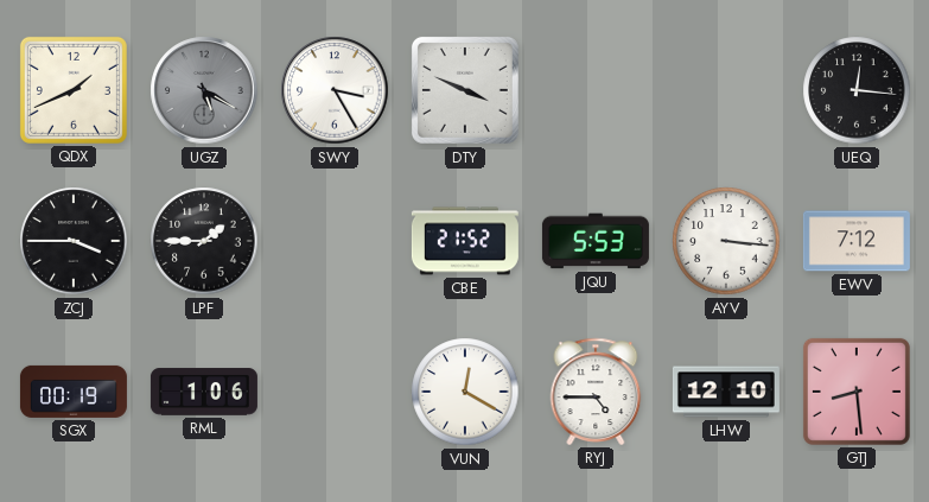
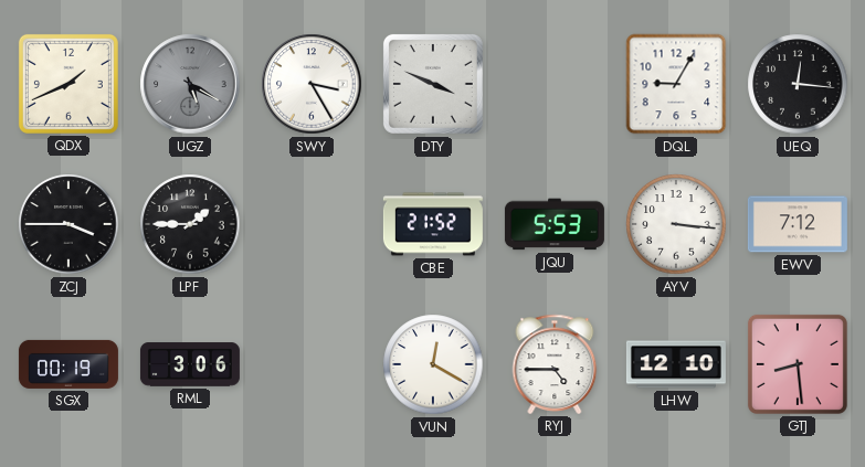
DQL: none -> 9:05
RML: 1:06 -> 3:06
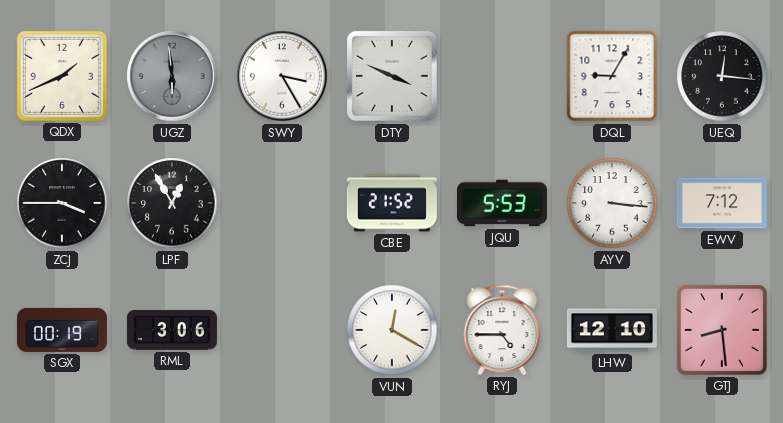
UGZ: 5:20 -> 5:59
LPF: 1:45 -> 12:55
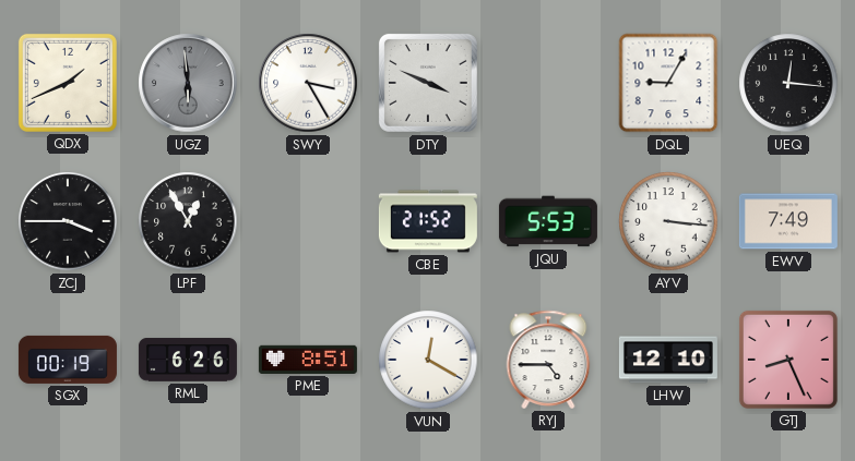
EWV: 7:12 -> 7:49
RML: 3:06 -> 6:26
PME: none -> 8:51
GTJ: 8:29 -> 8:26
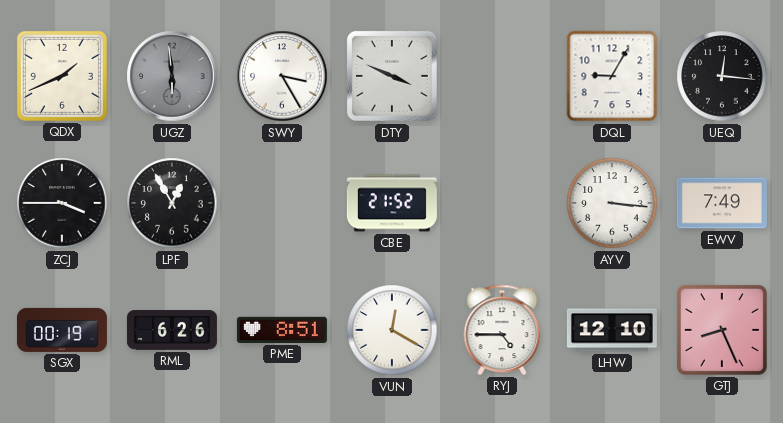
JQU: 5:53 -> none
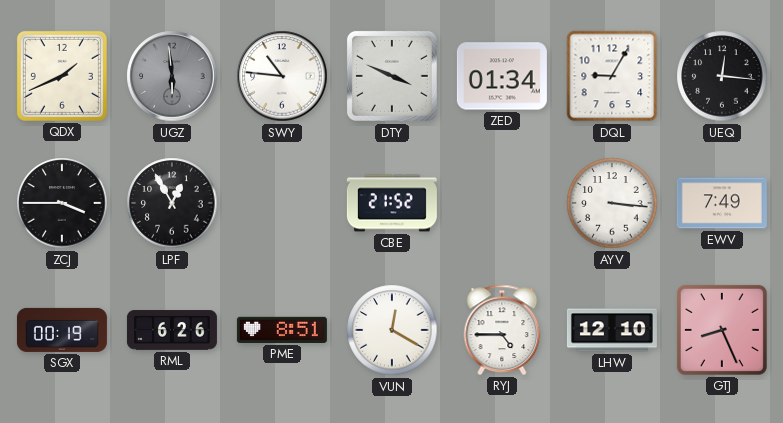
SWY: 3:25 -> 10:46
ZED: none -> 01:34
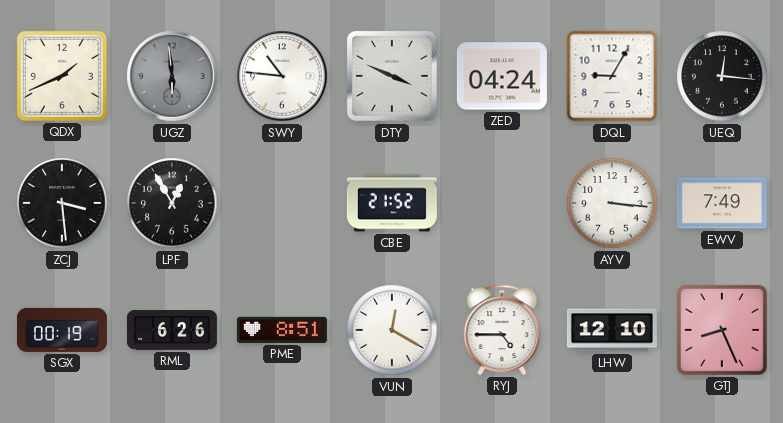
ZED: 01:34 -> 04:24
ZCJ: 3:45 -> 3:29
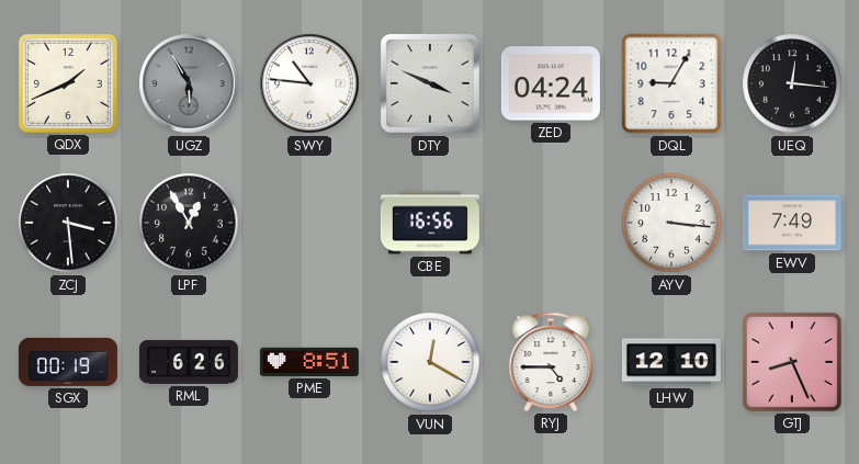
UGZ: 5:59 -> 5:55
CBE: 21:52 -> 16:56
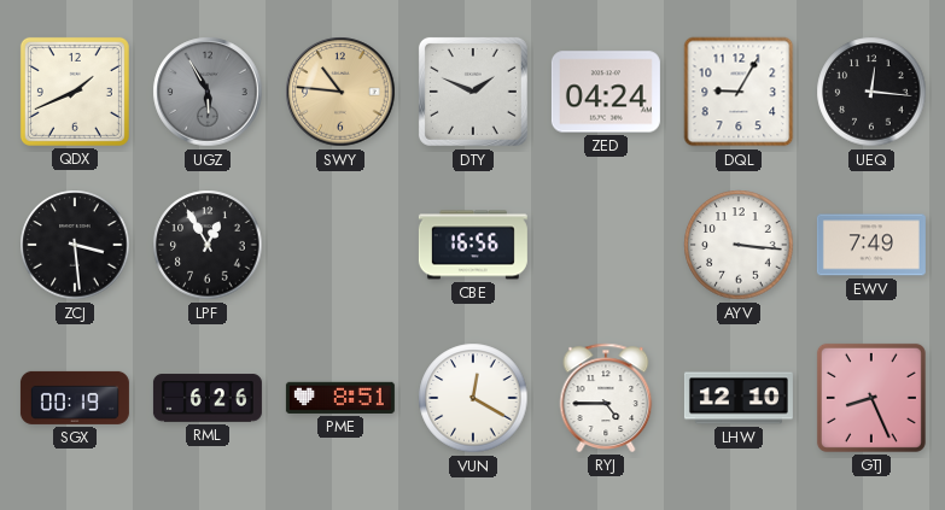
SWY dial: white -> champagne
DTY: 3:49 -> 1:49
